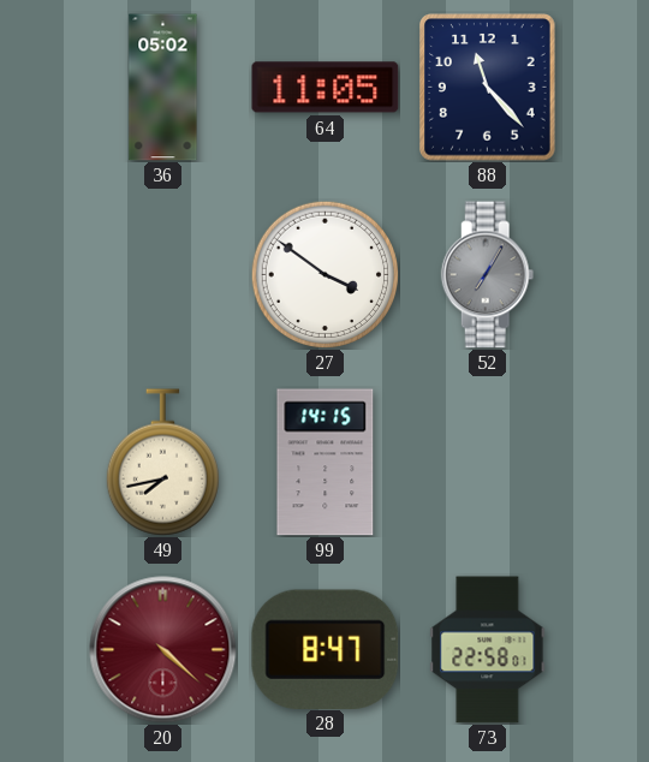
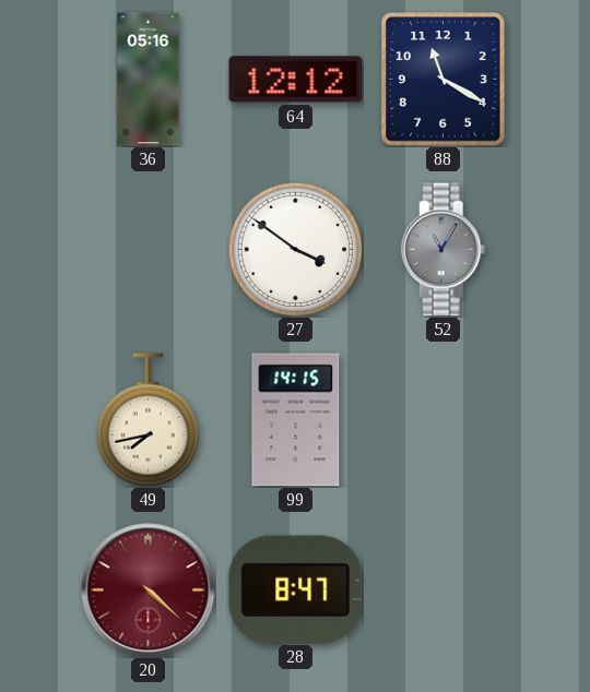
36: 05:02 -> 05:16
64: 11:05 -> 12:12
88: 11:23 -> 11:20
52: 7:05 -> 11:05
73: 22:58 -> none
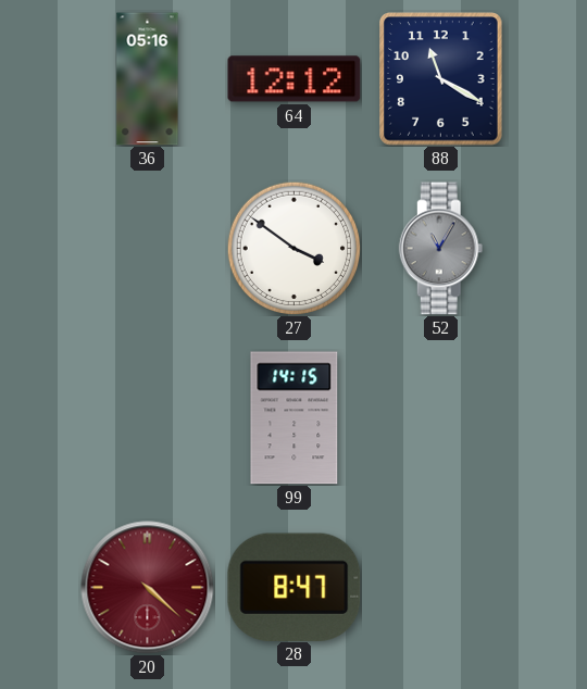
49: 7:43 -> none
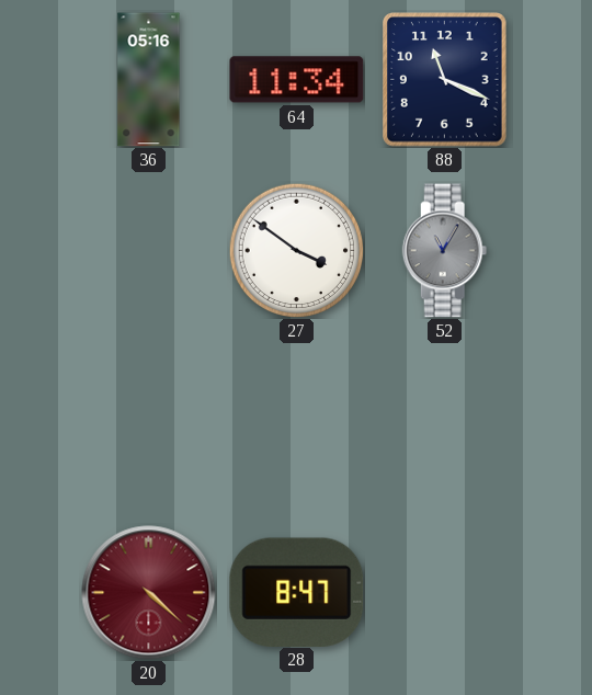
64: 12:12 -> 11:34
88: 11:20 -> 11:19
99: 14:15 -> none
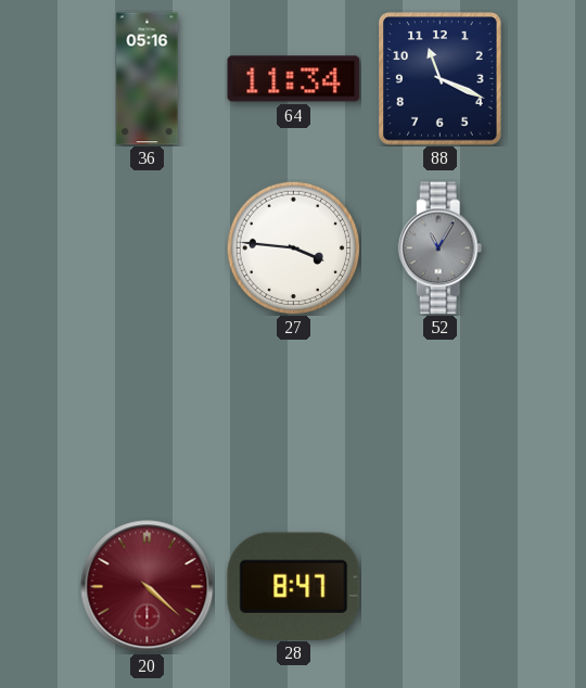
27: 3:51 -> 3:46
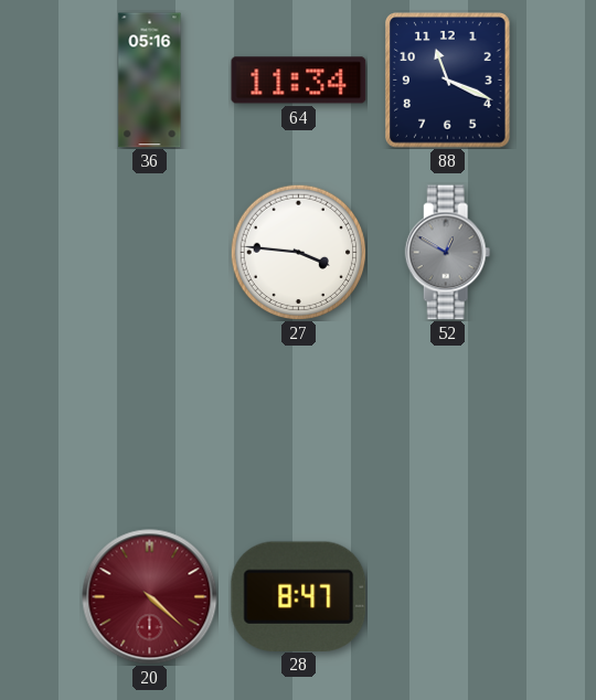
52: 11:05 -> 12:50
